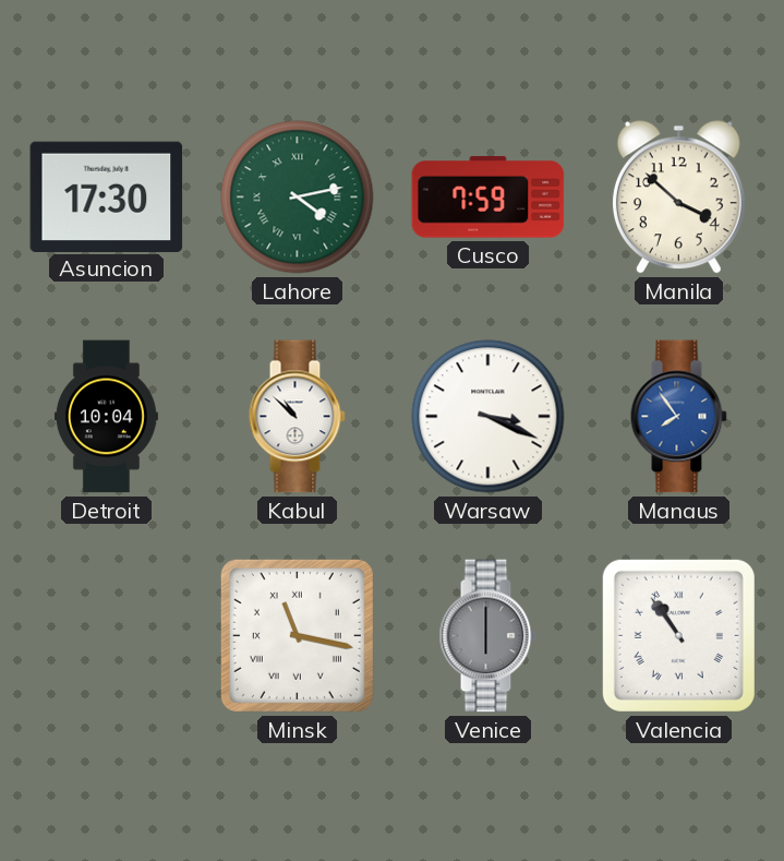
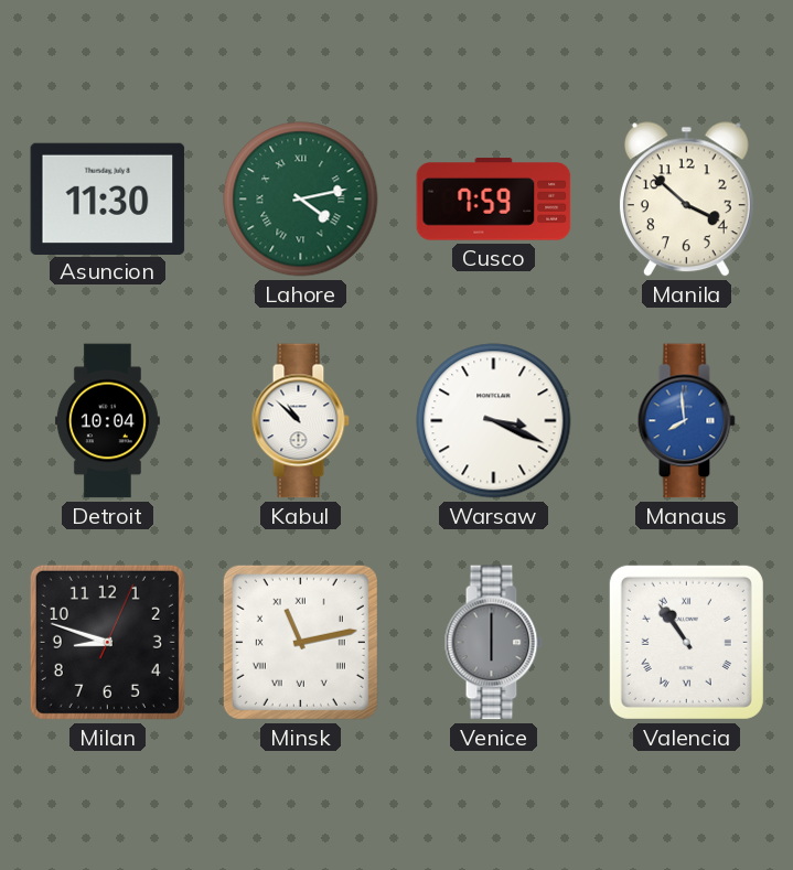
Asuncion: 17:30 -> 11:30
Manaus: 7:54 -> 7:59
Milan: none -> 8:48
Minsk: 11:17 -> 11:13
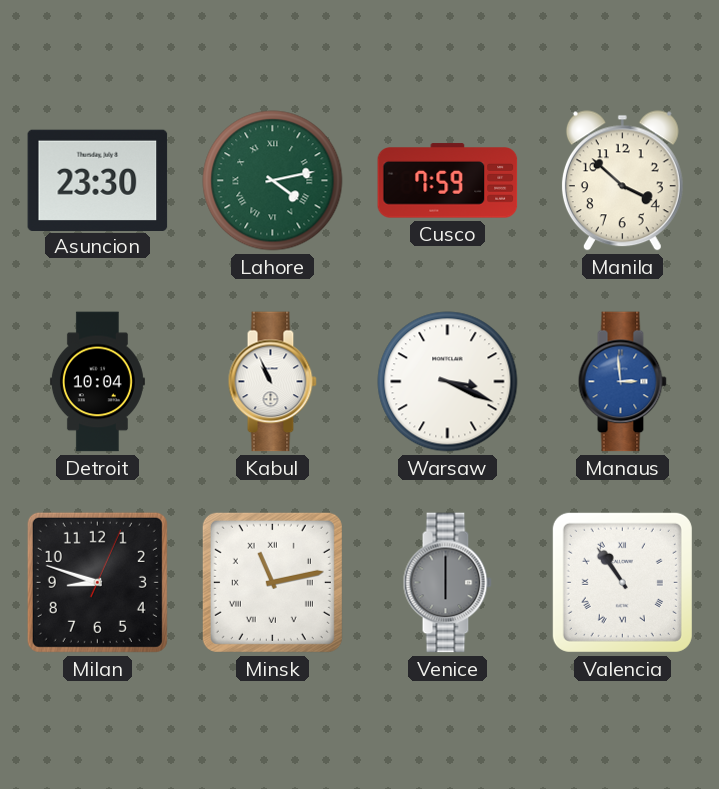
Asuncion: 11:30 -> 23:30
Kabul: 10:52 -> 10:56
Manaus: 7:59 -> 2:59
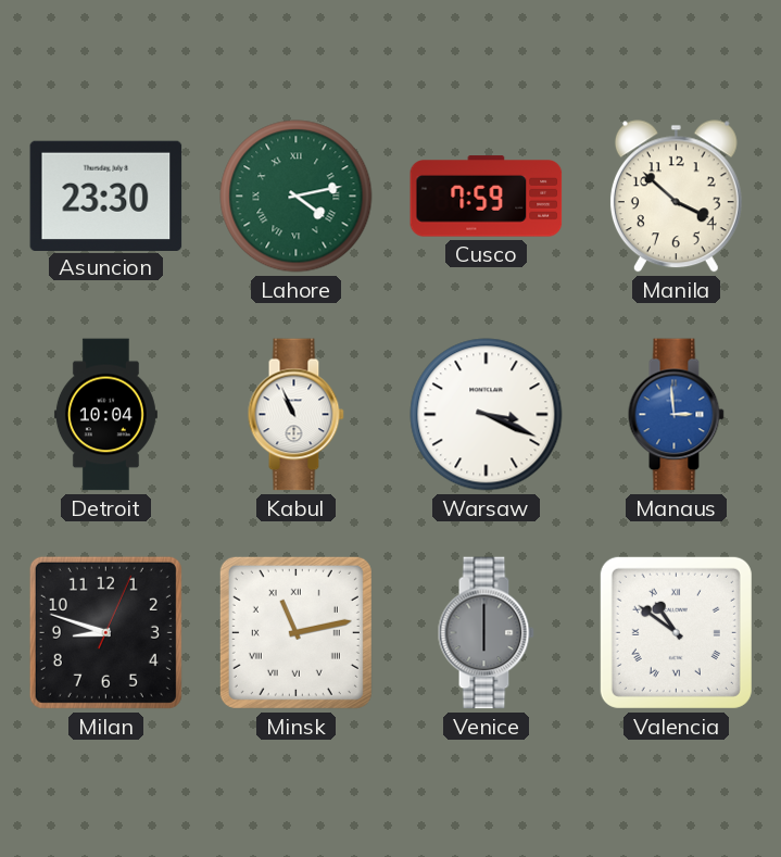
Valencia: 10:54 -> 10:51
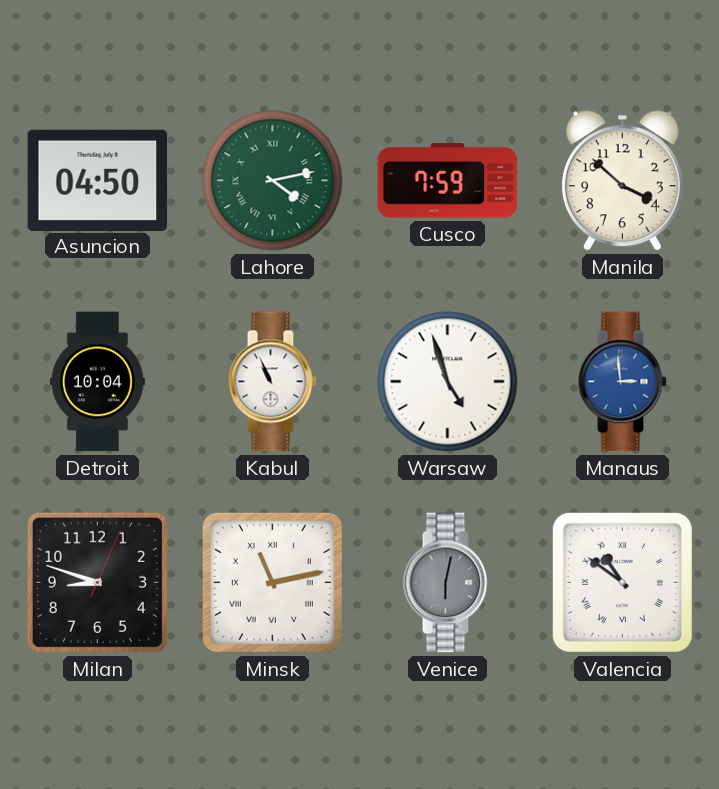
Asuncion: 23:30 -> 04:50
Warsaw: 3:19 -> 4:57
Venice: 6:00 -> 6:02
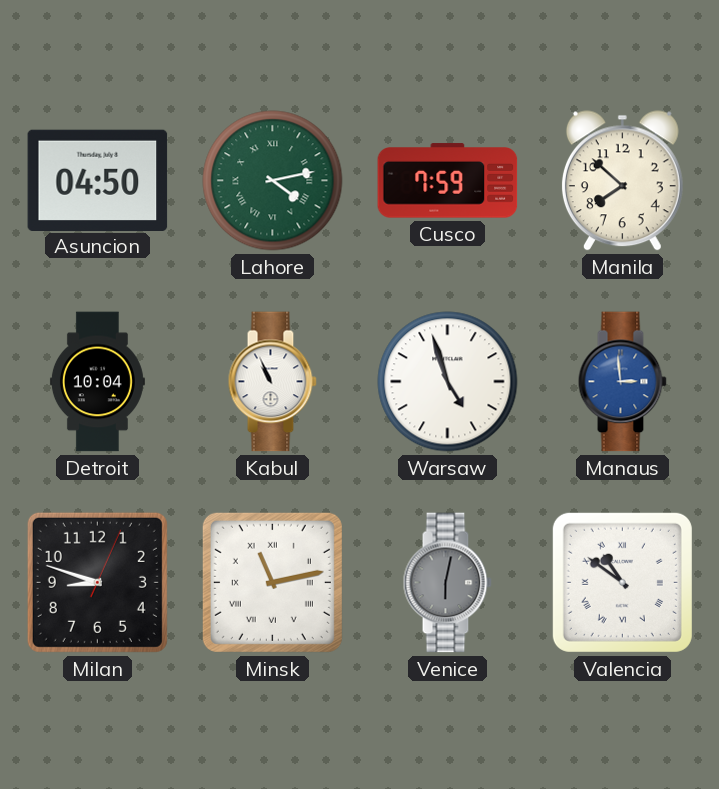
Manila: 3:52 -> 7:52
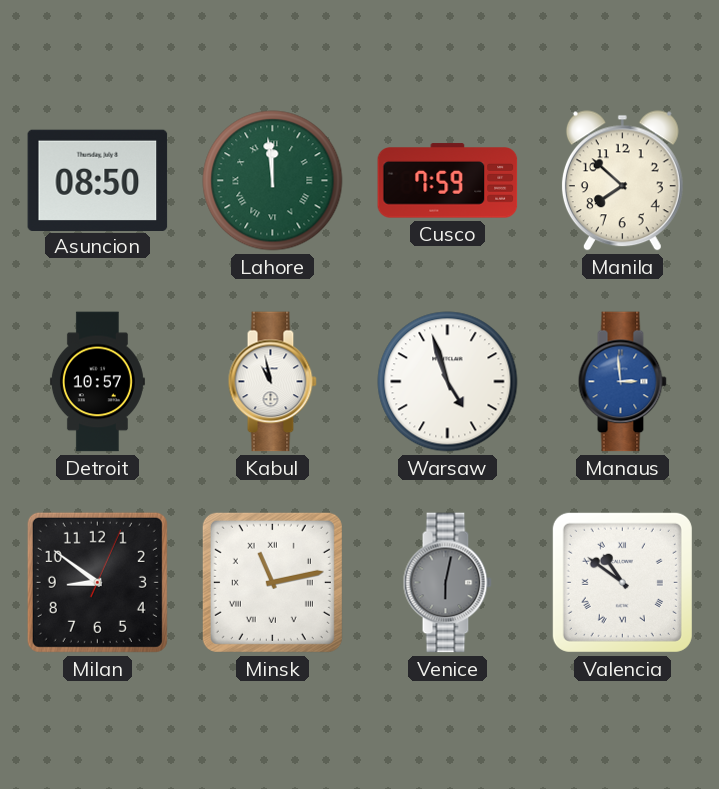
Asuncion: 04:50 -> 08:50
Lahore: 4:13 -> 11:59
Detroit: 10:04 -> 10:57
Kabul: 10:56 -> 10:58
Milan: 8:48 -> 8:51
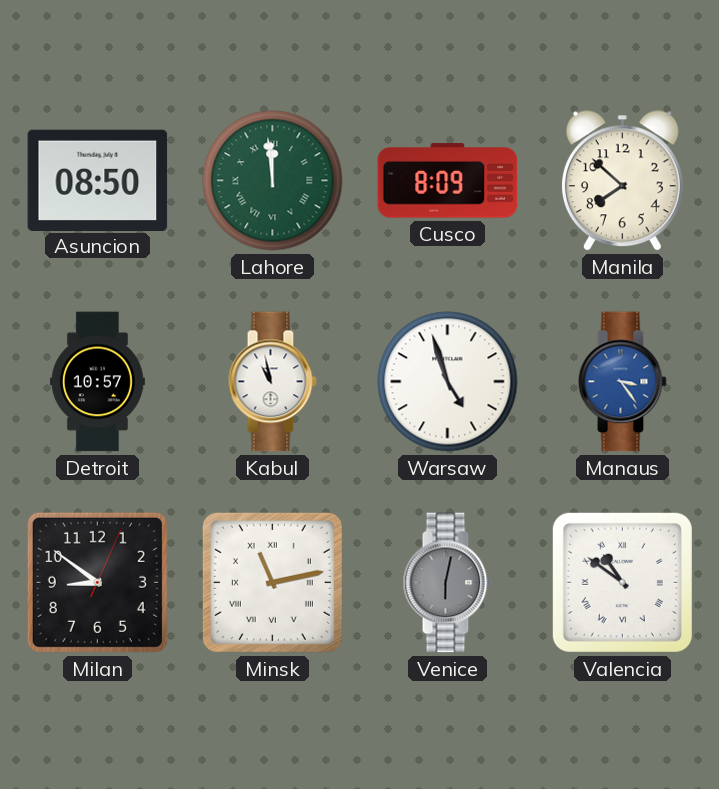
Cusco: 7:59 -> 8:09
Manaus: 2:59 -> 3:24
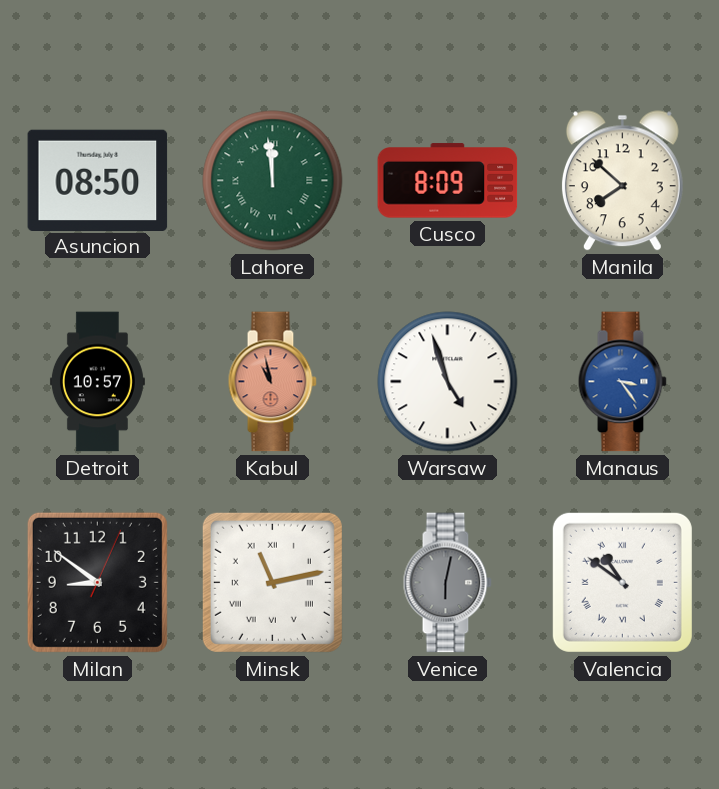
Kabul dial: white -> salmon
